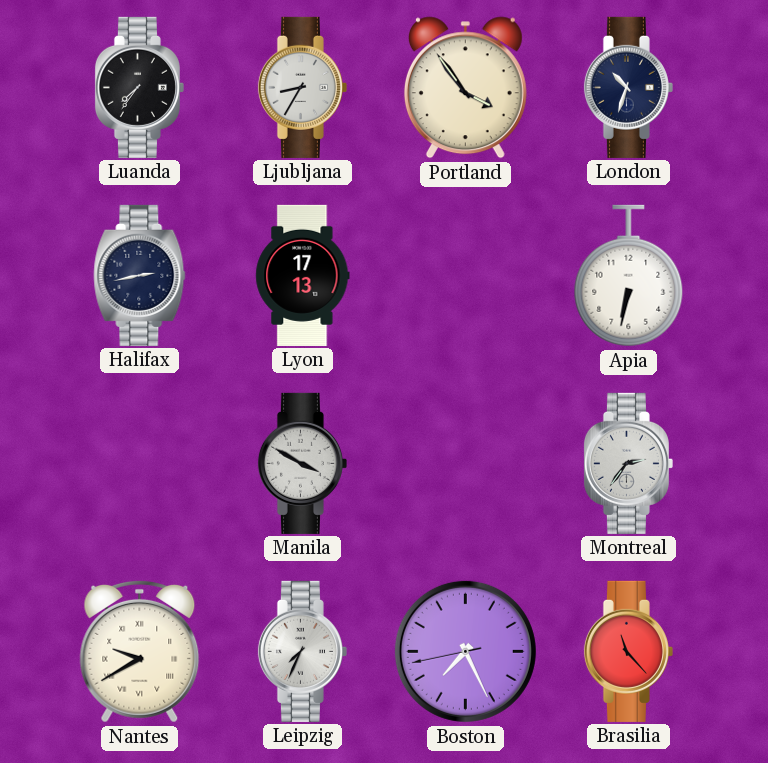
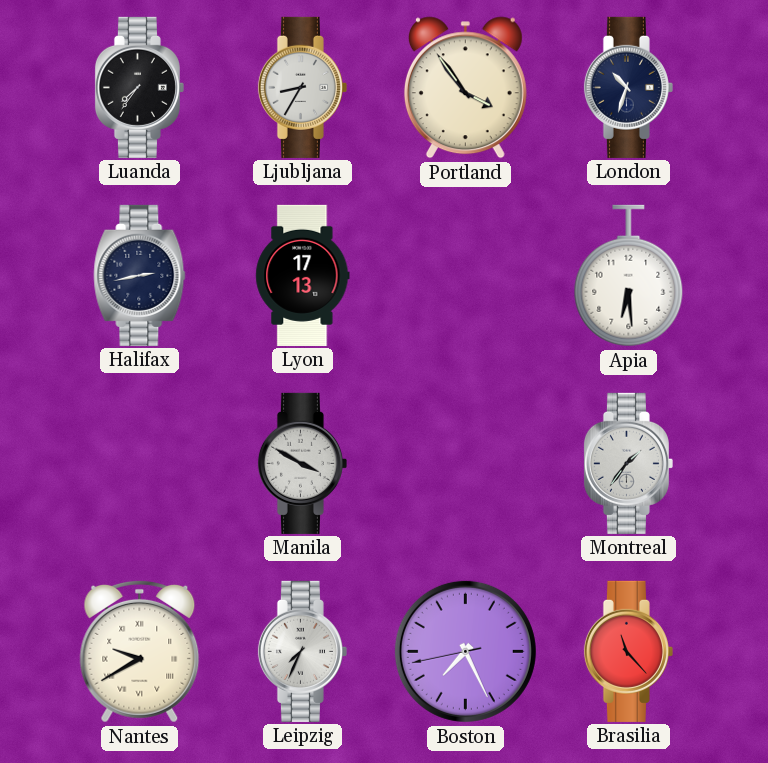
Apia: 6:32 -> 6:29
Montreal: 2:36 -> 1:36
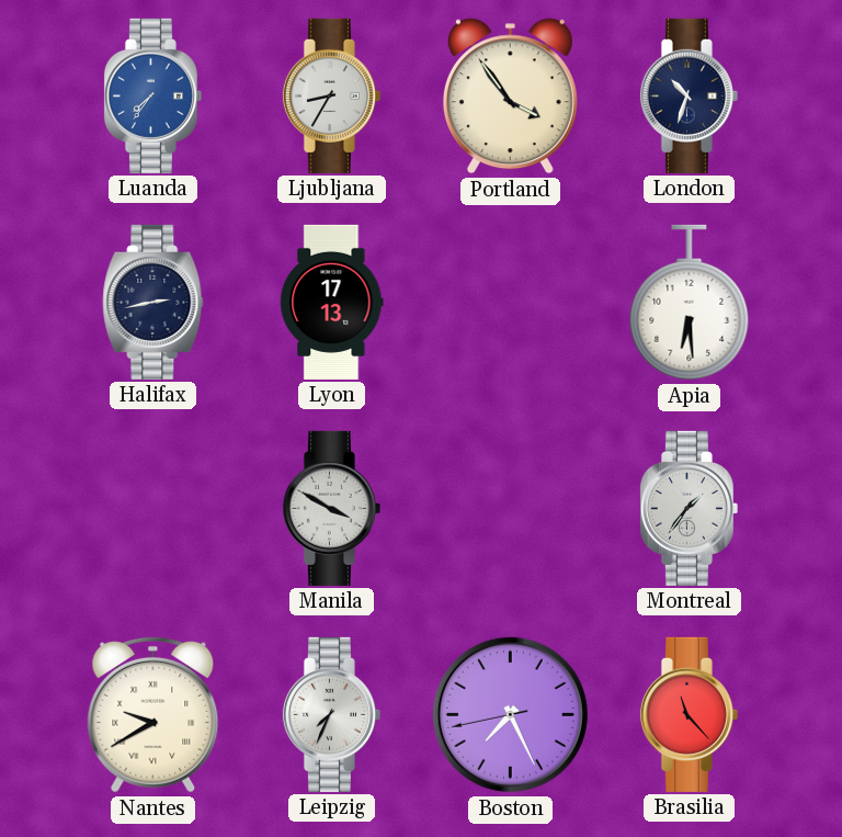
Luanda dial: black -> blue
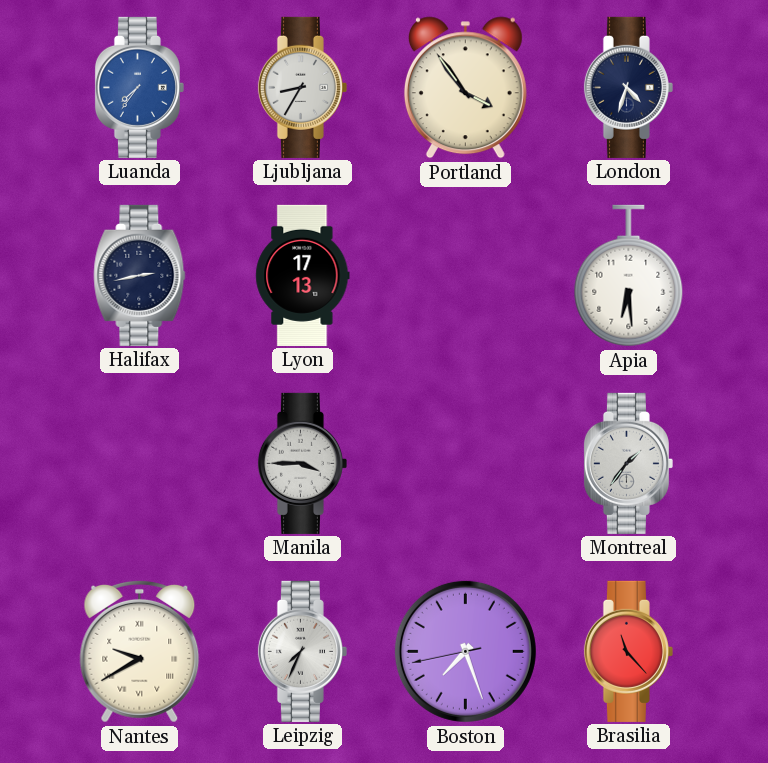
London: 10:33 -> 4:33
Manila: 3:50 -> 3:45
Boston: 7:25 -> 7:26
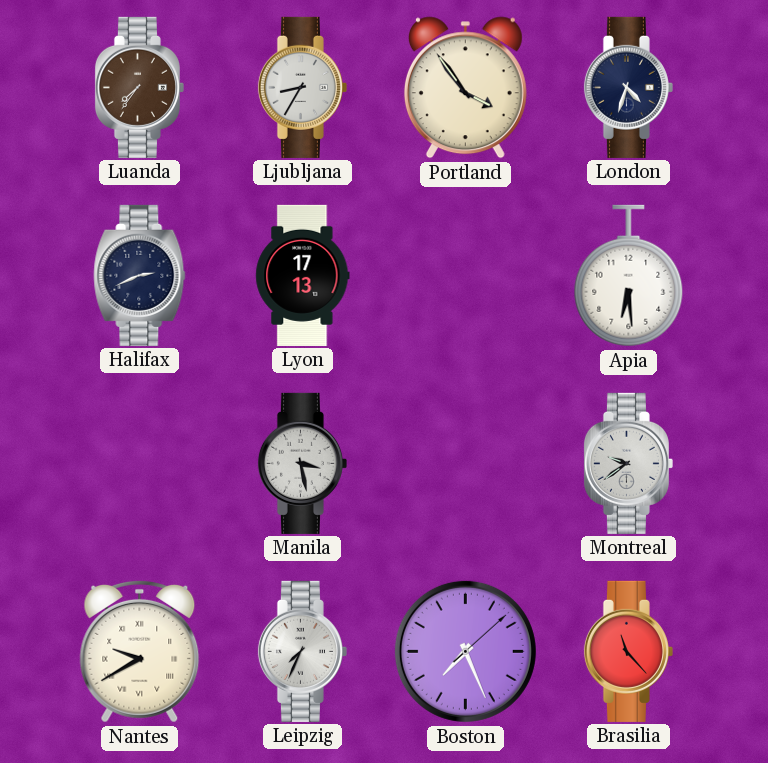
Luanda dial: blue -> brown
Halifax: 2:43 -> 2:41
Manila: 3:45 -> 3:28
Montreal: 1:36 -> 9:39
Boston: 7:26:43 -> 7:26:08
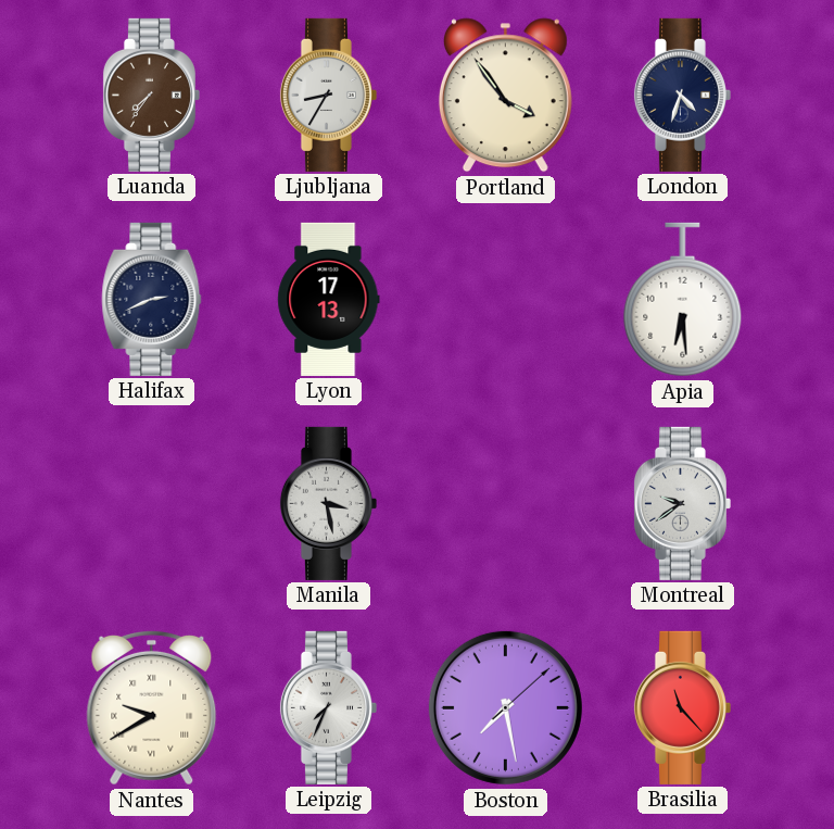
Boston: 7:26 -> 7:28
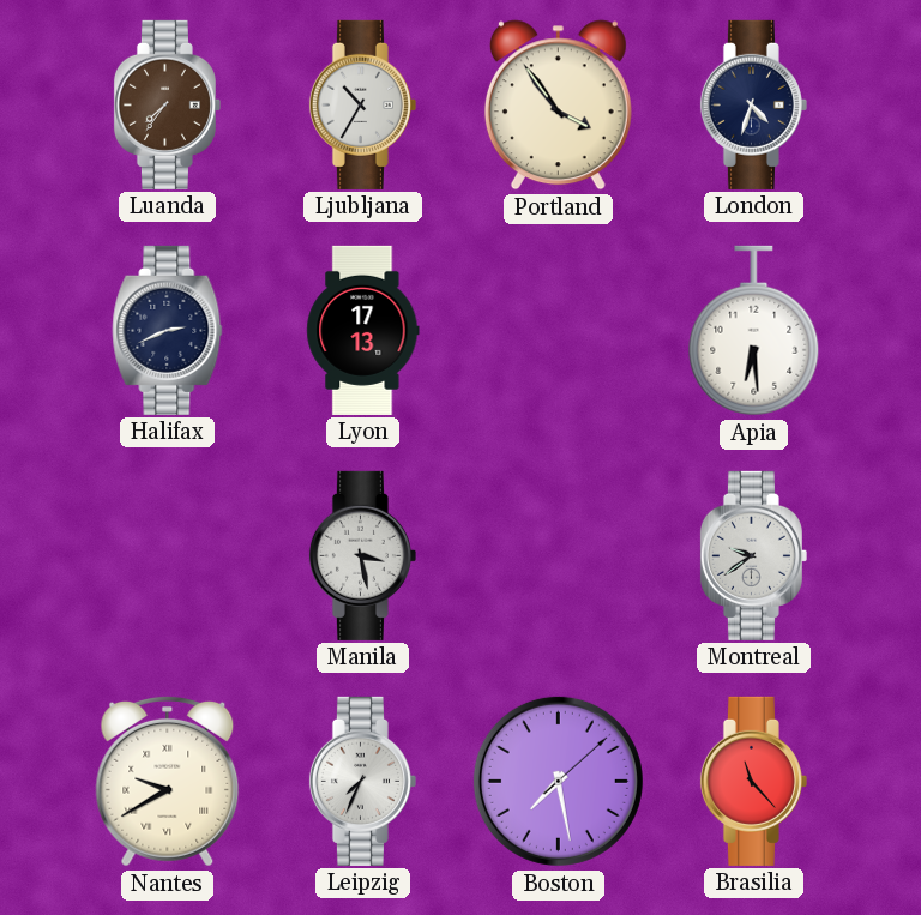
Ljubljana: 8:35 -> 10:35
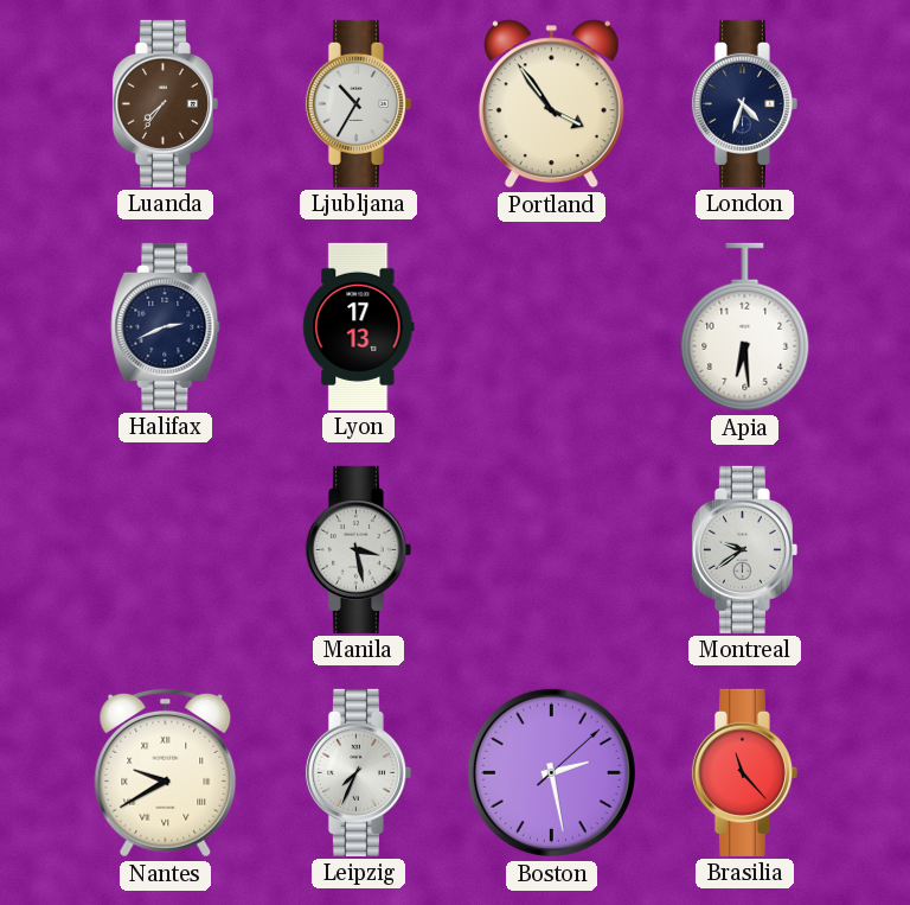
Boston: 7:28 -> 2:28
